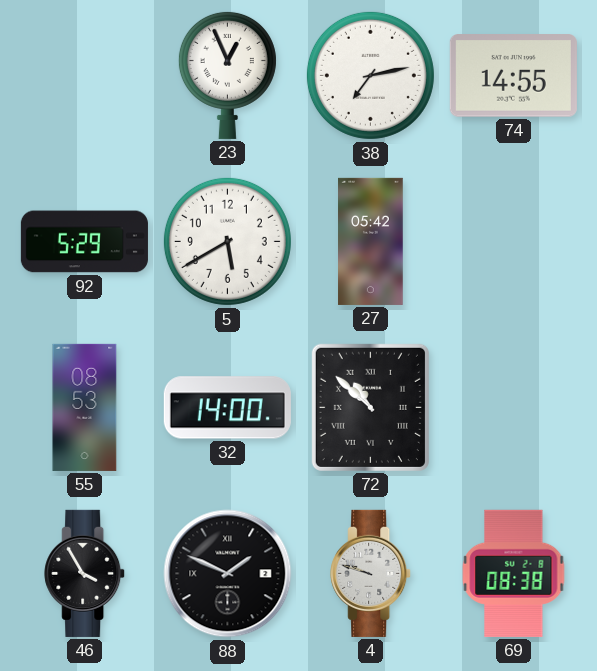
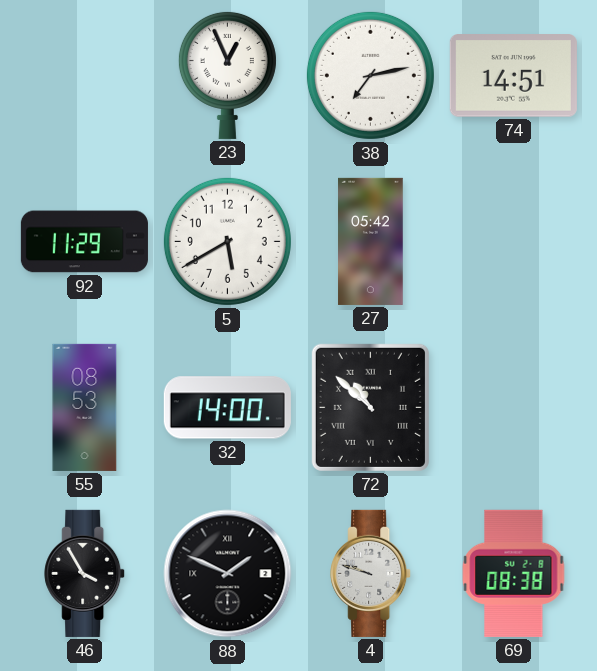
74: 14:55 -> 14:51
92: 5:29 -> 11:29
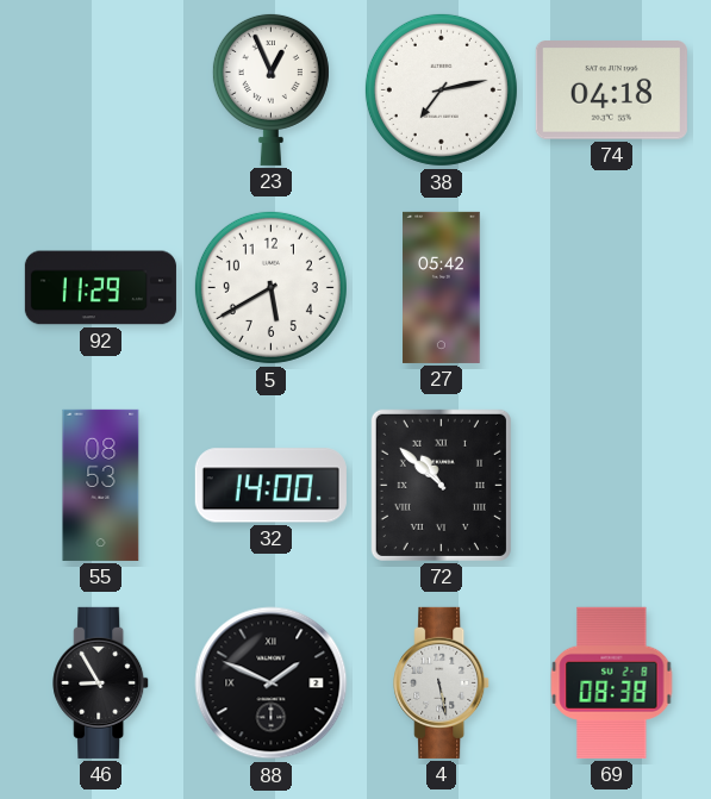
74: 14:51 -> 04:18
46: 3:55 -> 8:55
4: 9:48 -> 5:28
